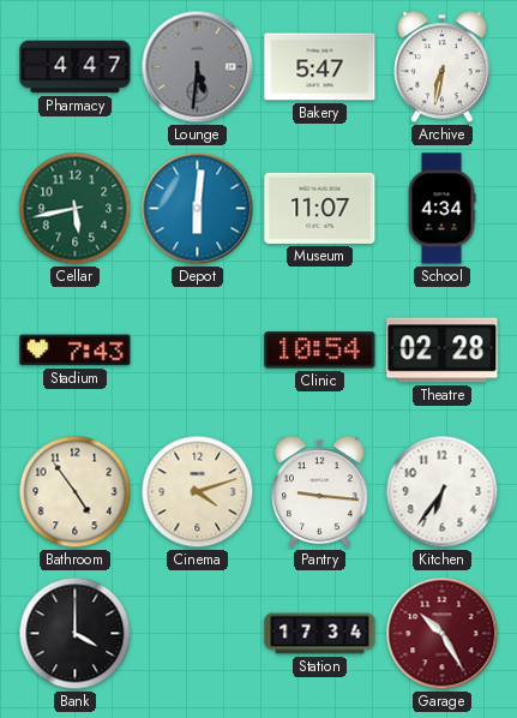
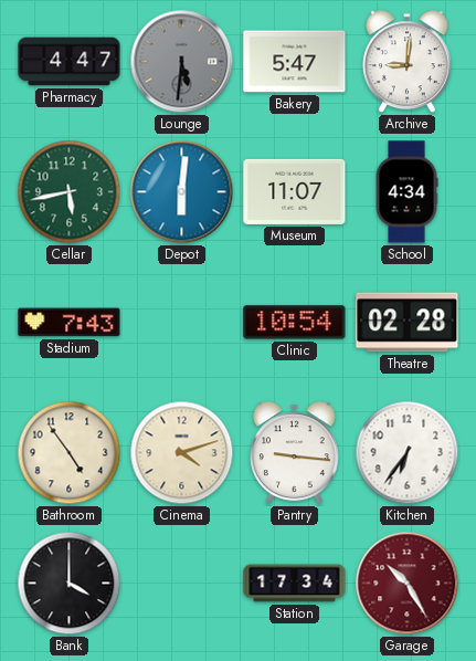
Archive: 6:32 -> 9:01
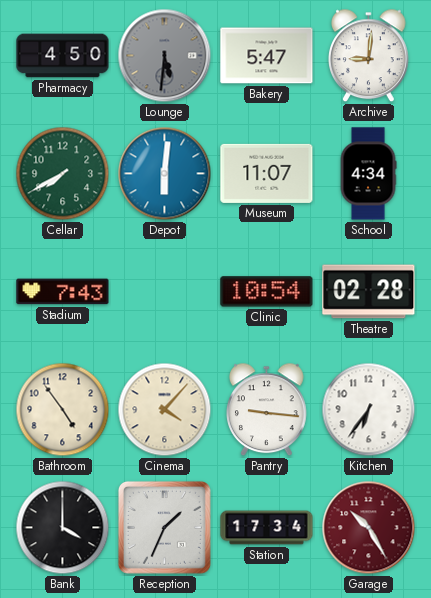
Pharmacy: 4:47 -> 4:50
Cellar: 5:43 -> 7:40
Cinema: 4:12 -> 4:07
Reception: none -> 1:34
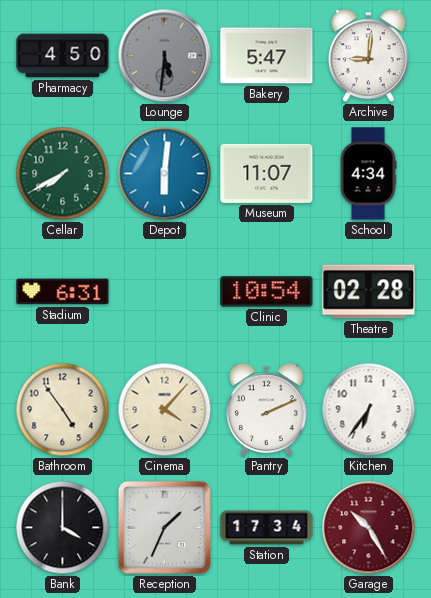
Stadium: 7:43 -> 6:31
Pantry: 9:16 -> 2:11
